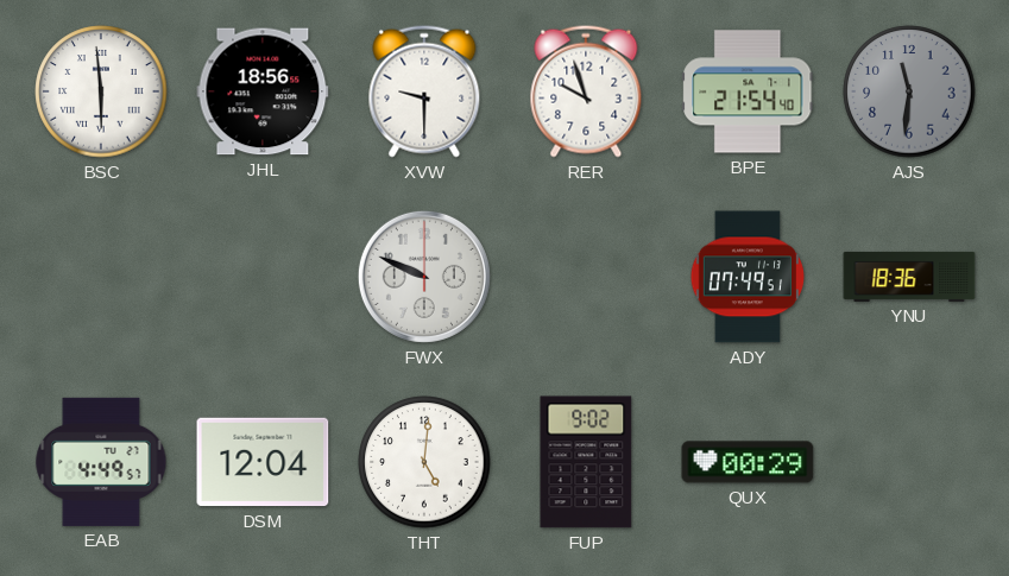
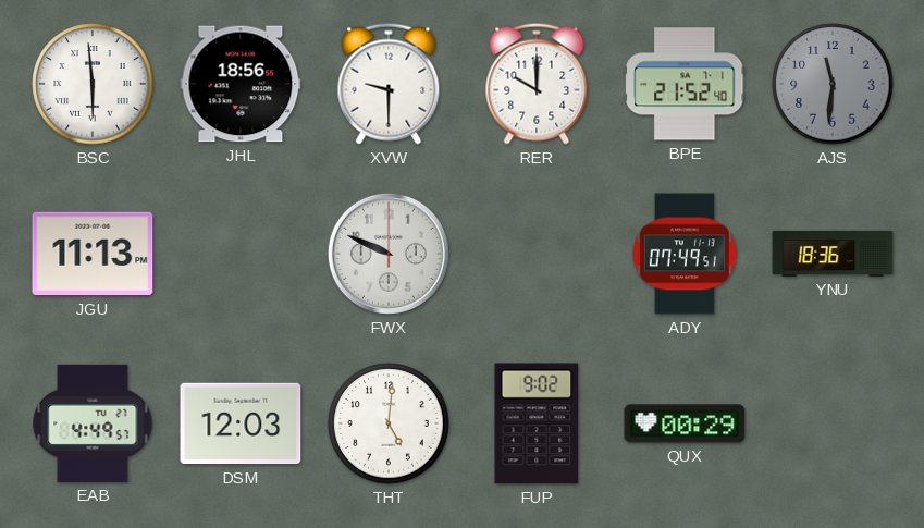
RER: 9:57 -> 10:00
BPE: 21:54 -> 21:52
JGU: none -> 11:13
DSM: 12:04 -> 12:03
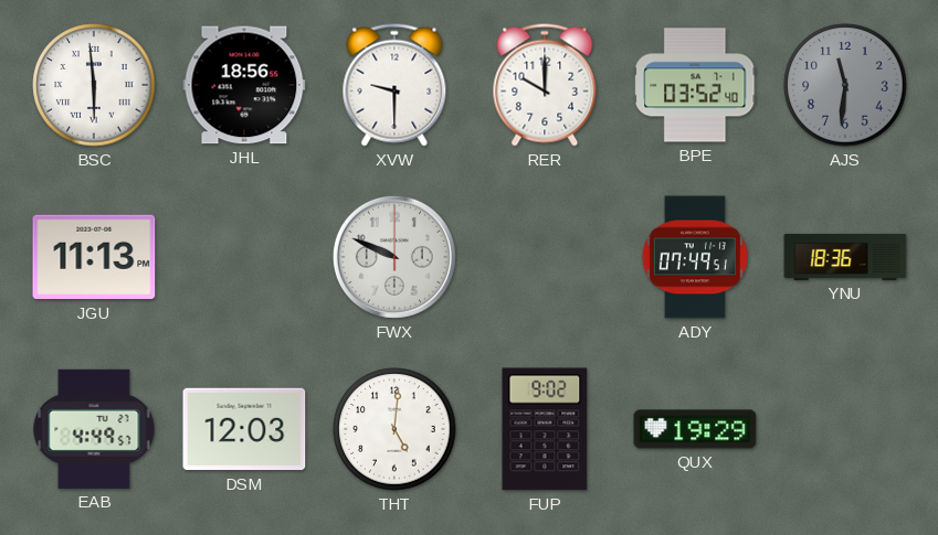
BPE: 21:52 -> 03:52
QUX: 00:29 -> 19:29
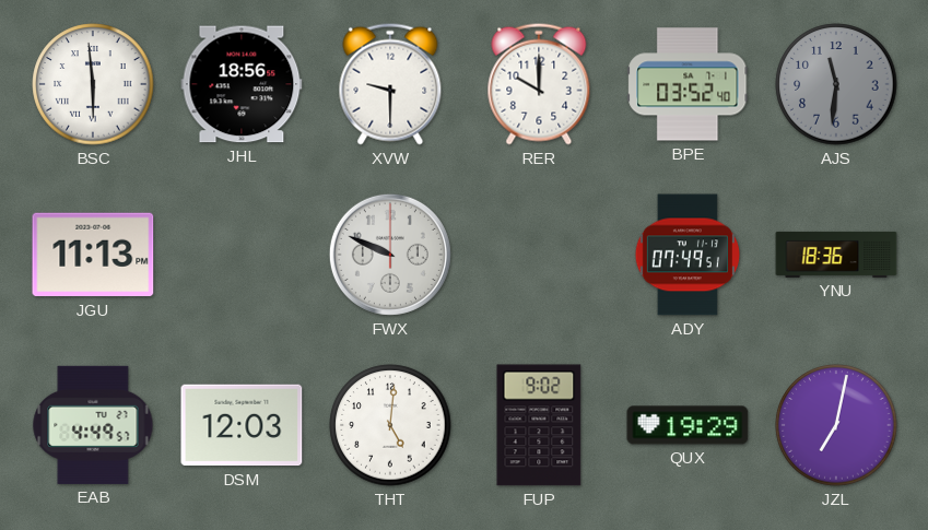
JZL: none -> 7:02
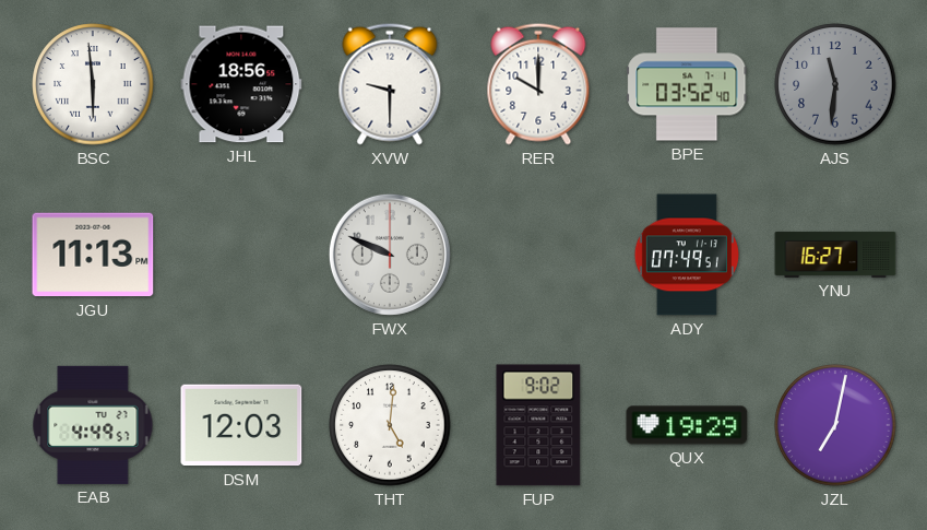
YNU: 18:36 -> 16:27
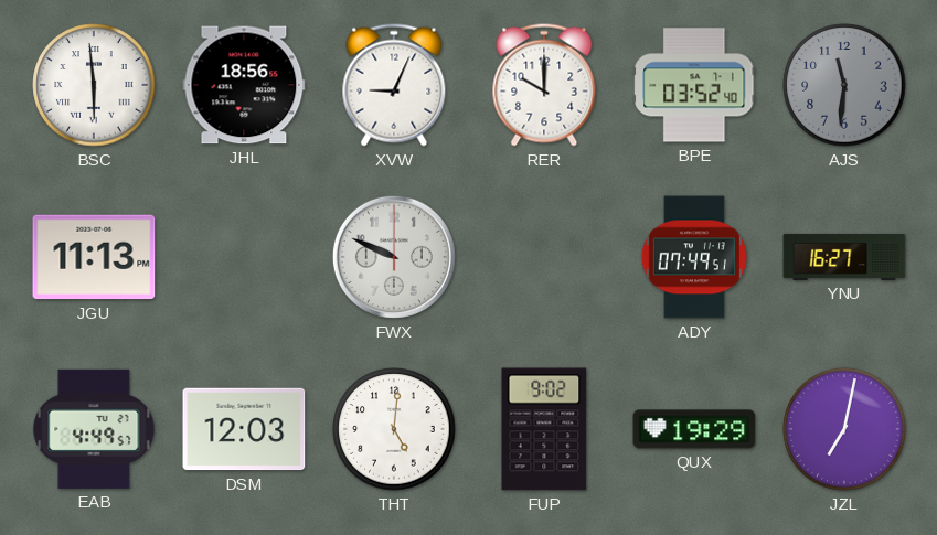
XVW: 9:30 -> 9:04
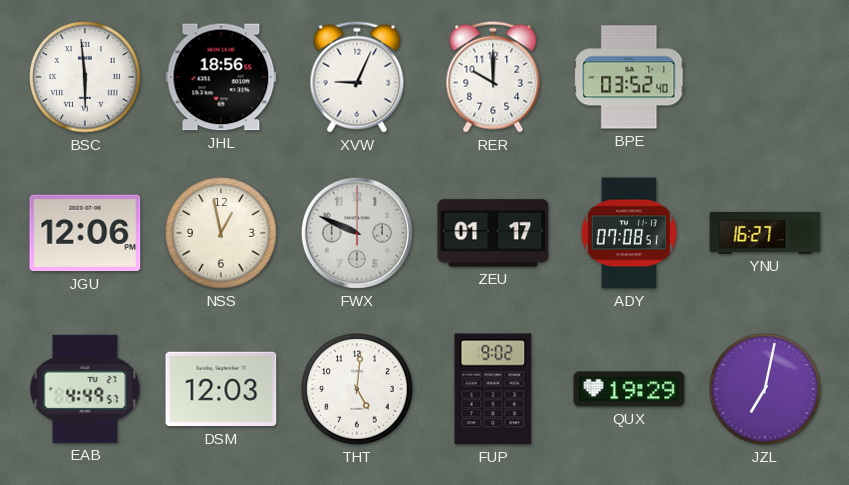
AJS: 11:31 -> none
JGU: 11:13 -> 12:06
NSS: none -> 12:58
ZEU: none -> 01:17
ADY: 07:49 -> 07:08
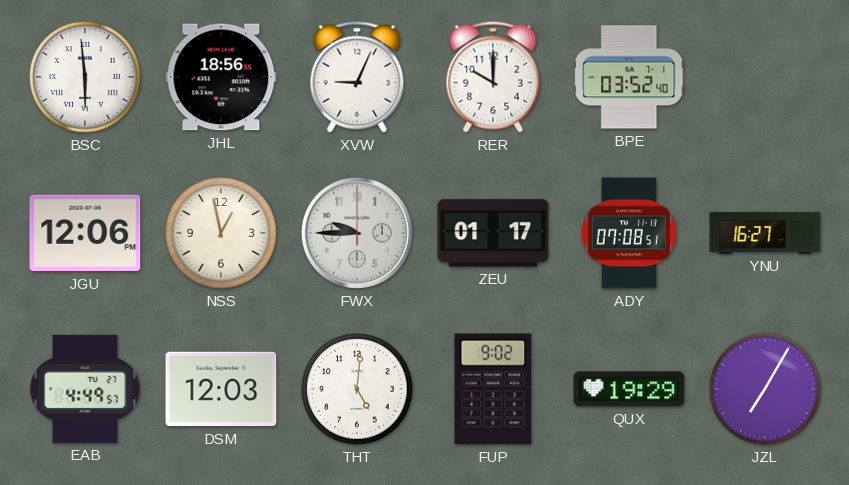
FWX: 9:49 -> 9:45
JZL: 7:02 -> 7:05
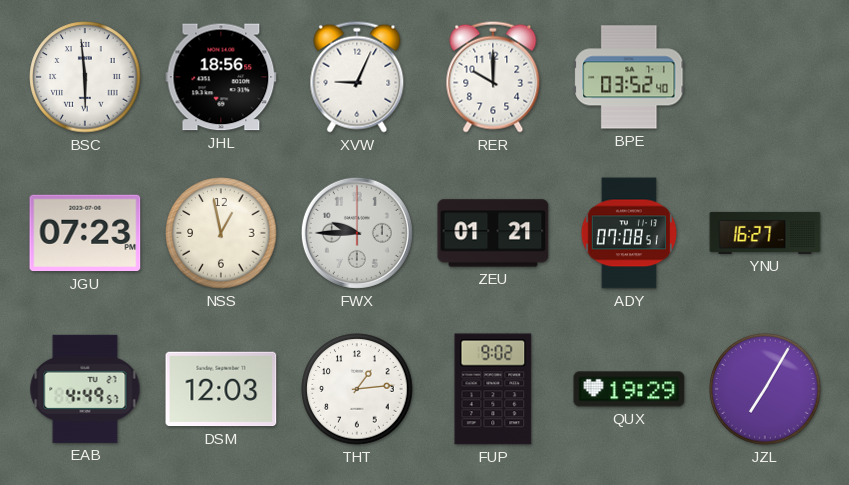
JGU: 12:06 -> 07:23
ZEU: 01:17 -> 01:21
THT: 5:01 -> 1:14
